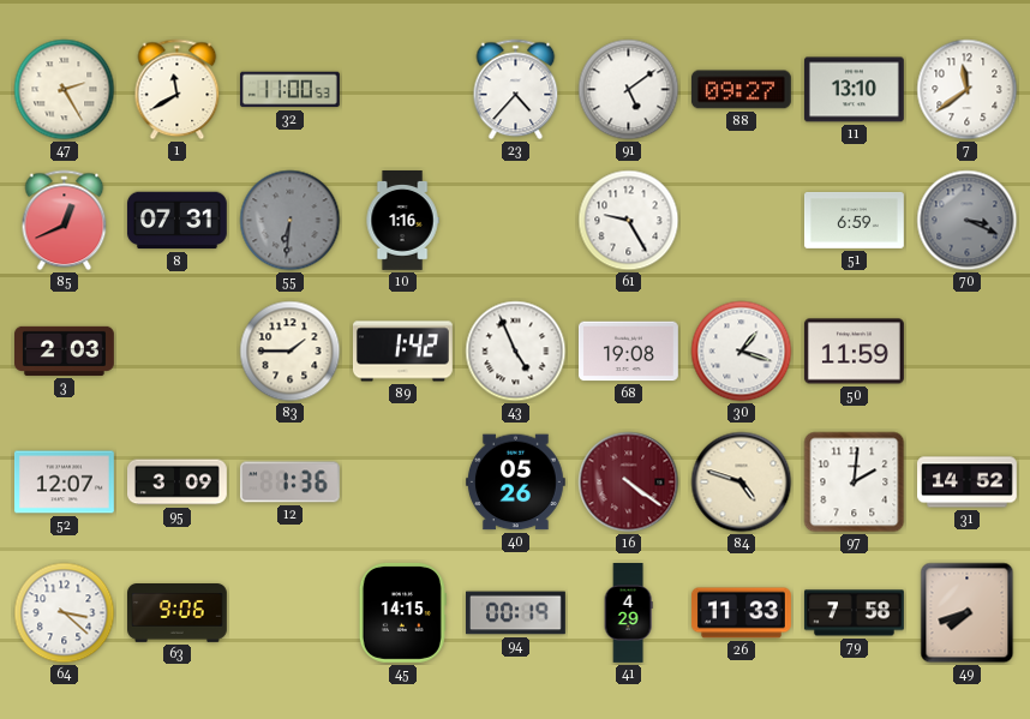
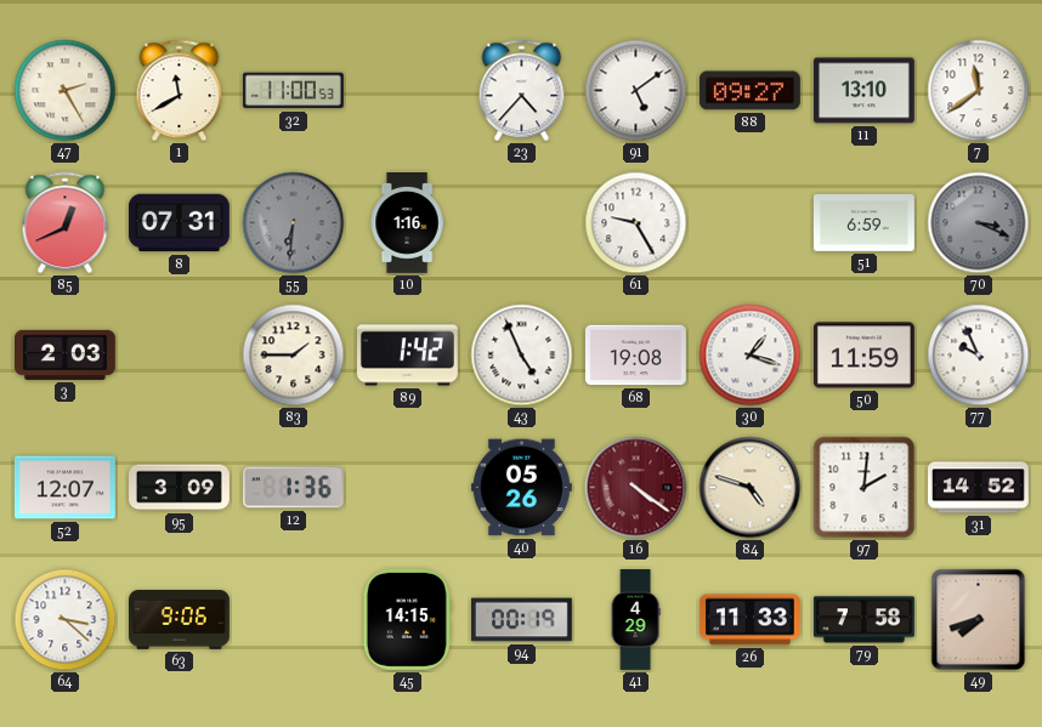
77: none -> 9:56
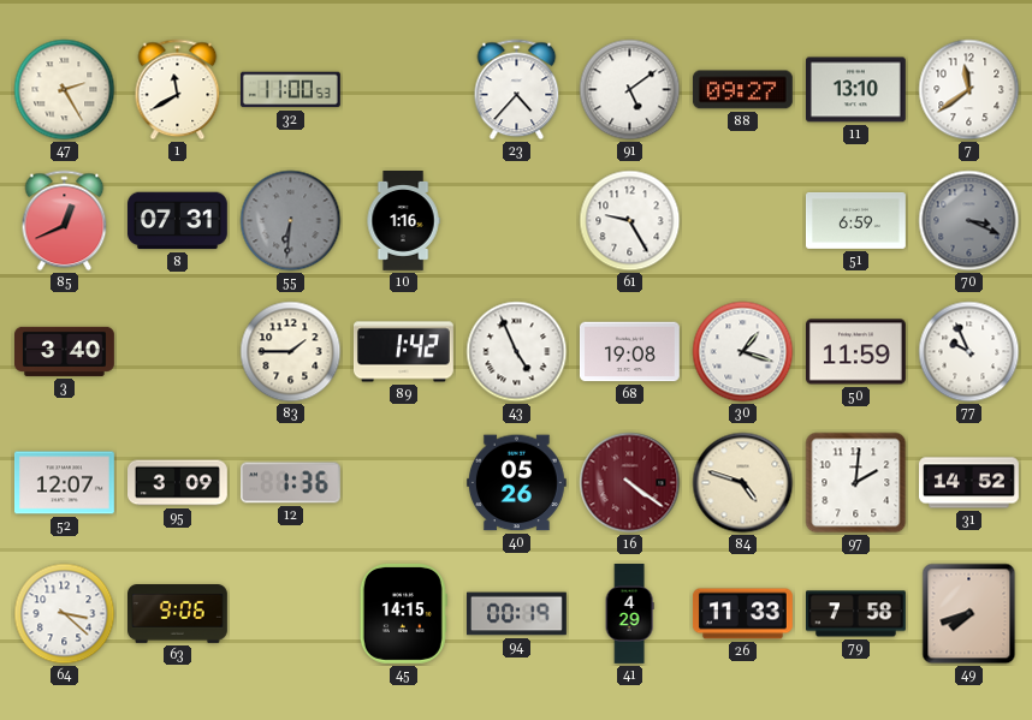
3: 2:03 -> 3:40
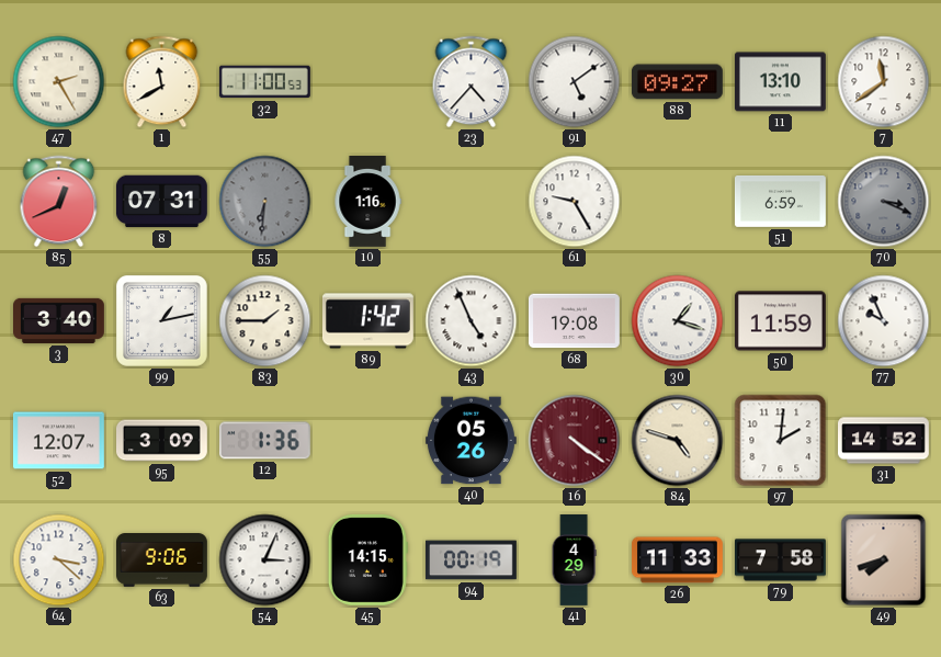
99: none -> 1:13
54: none -> 3:04
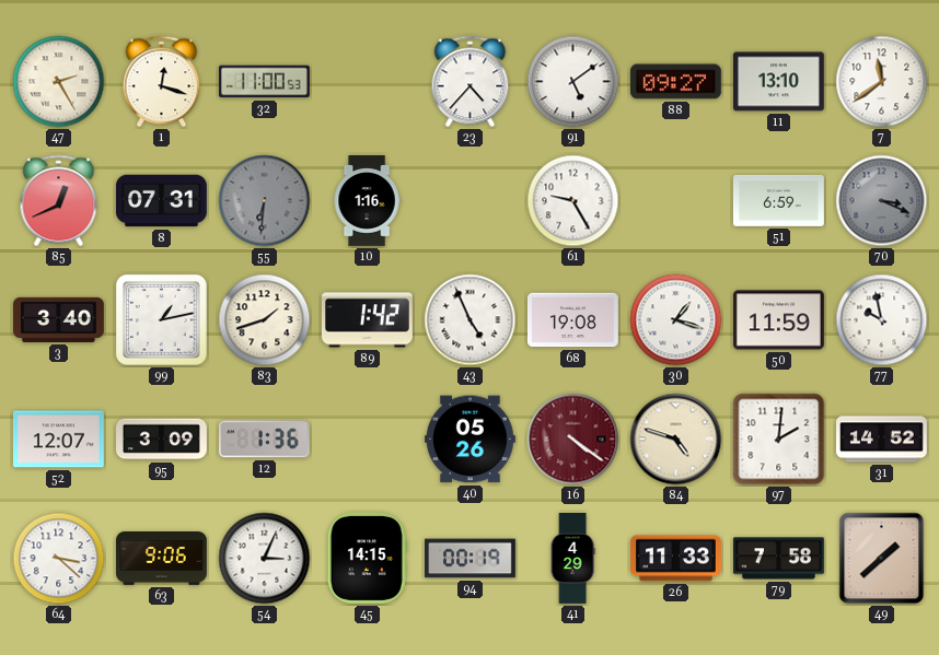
1: 11:40 -> 12:18
83: 1:45 -> 1:42
77: 9:56 -> 9:58
49: 7:42 -> 1:38
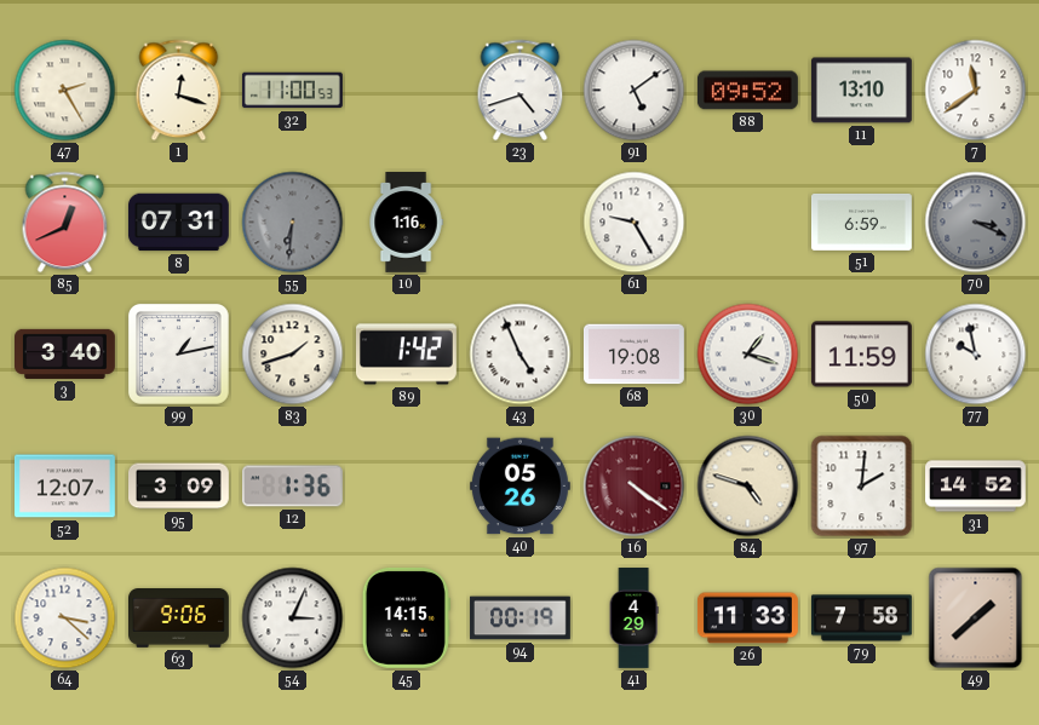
23: 4:37 -> 4:42
88: 09:27 -> 09:52
